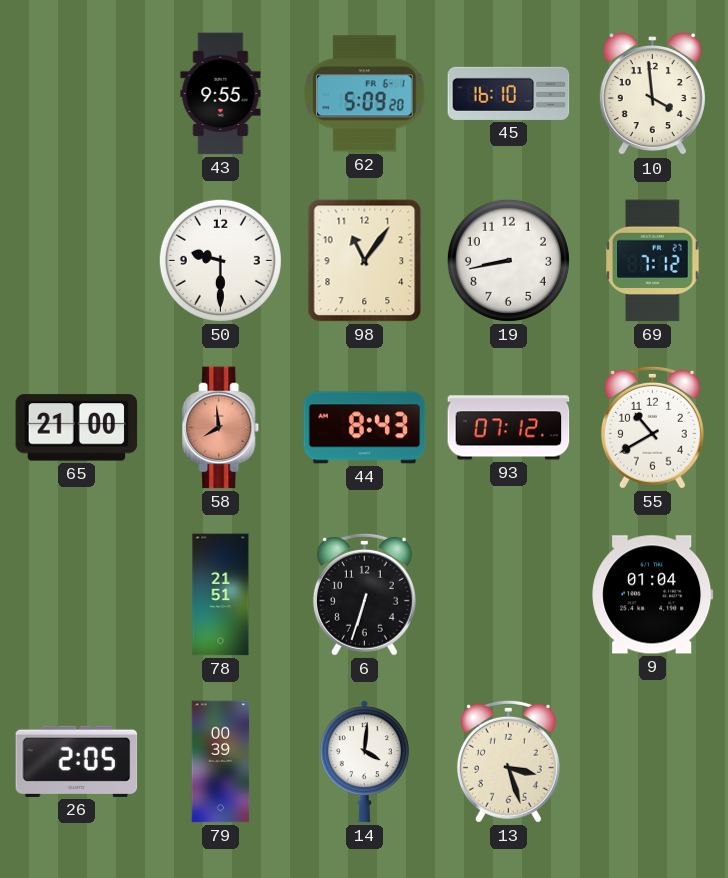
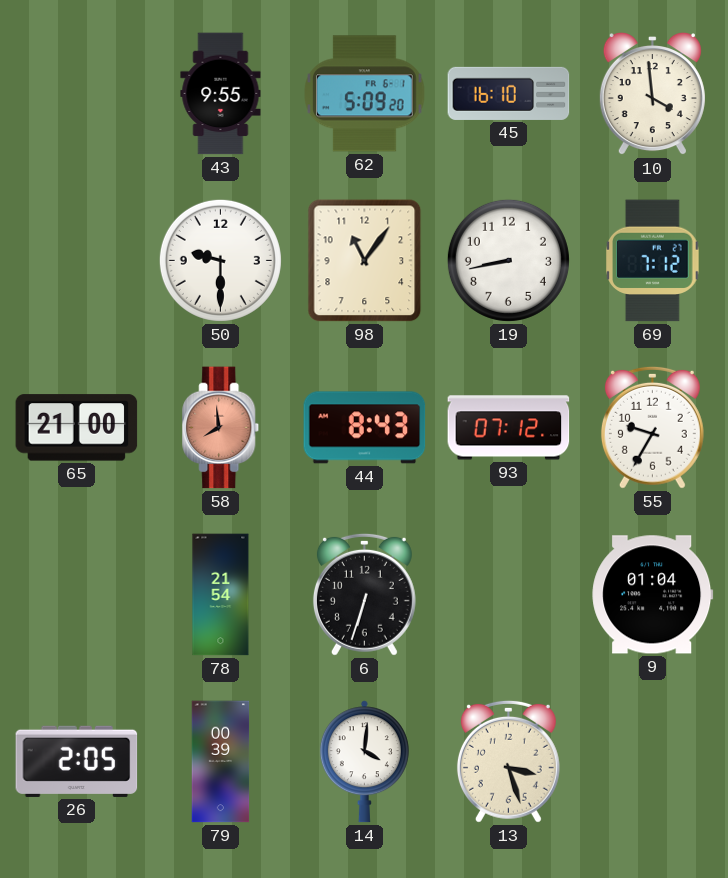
55: 10:40 -> 9:35
78: 21:51 -> 21:54
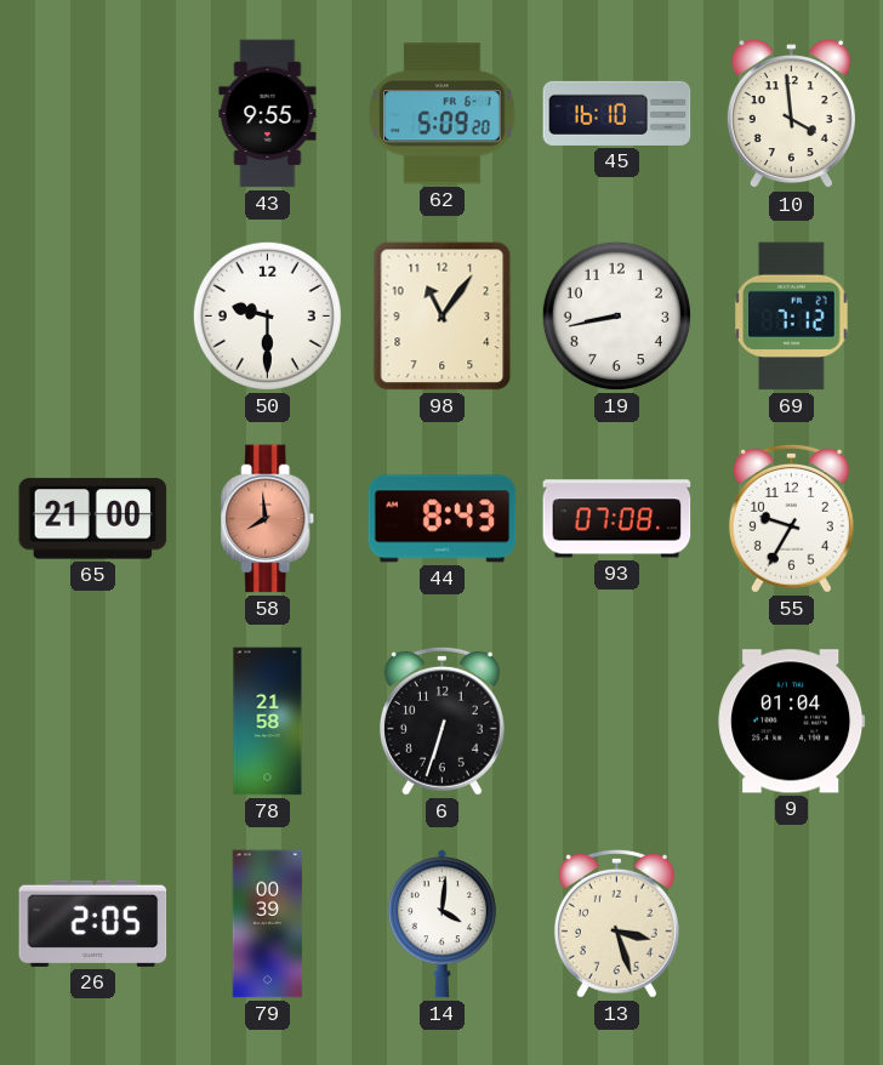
93: 07:12 -> 07:08
78: 21:54 -> 21:58
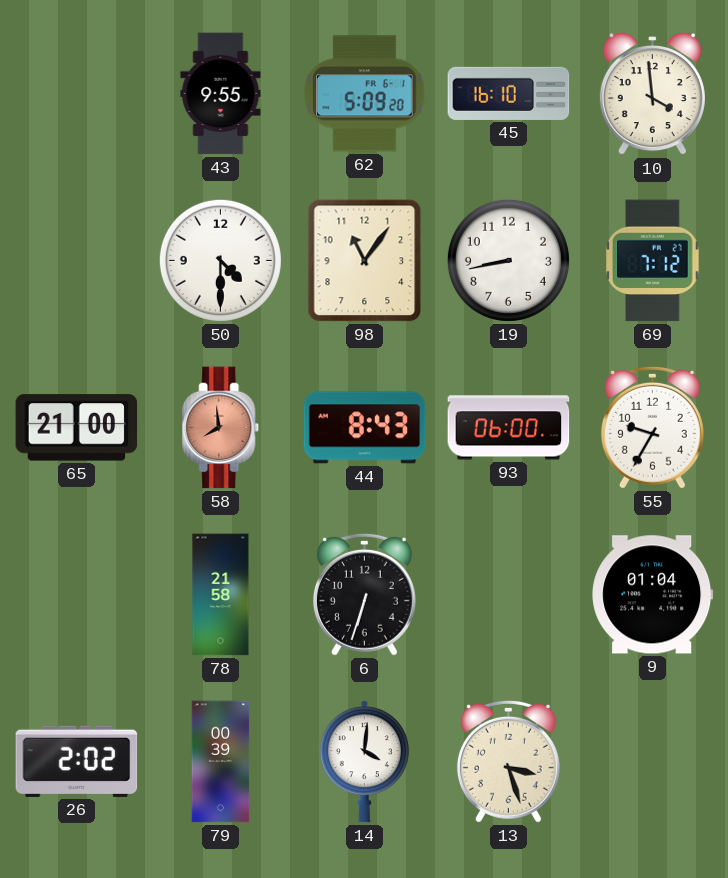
50: 9:30 -> 4:30
93: 07:08 -> 06:00
26: 2:05 -> 2:02
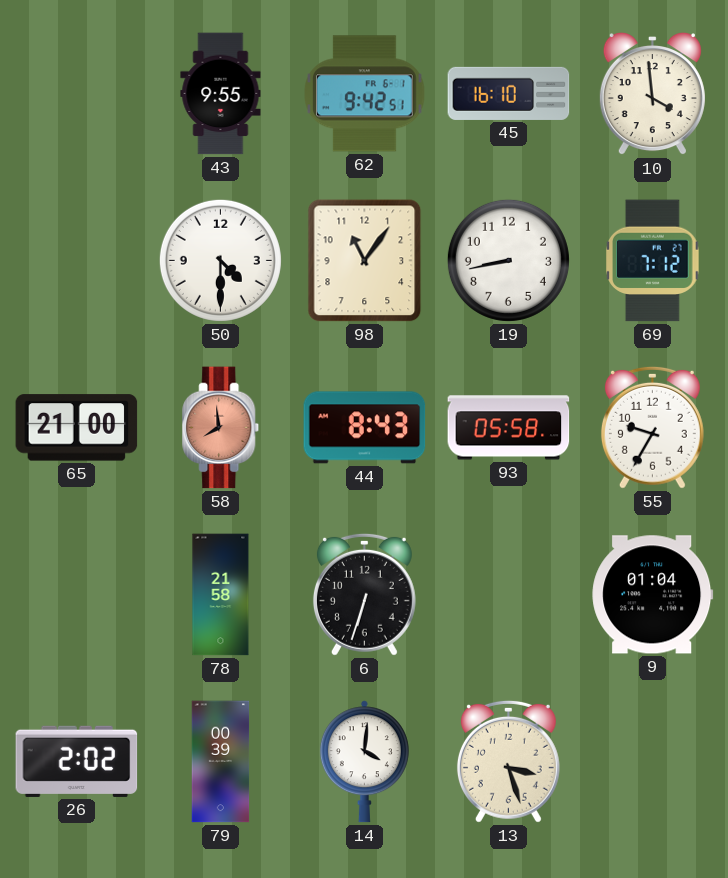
62: 5:09 -> 9:42
93: 06:00 -> 05:58
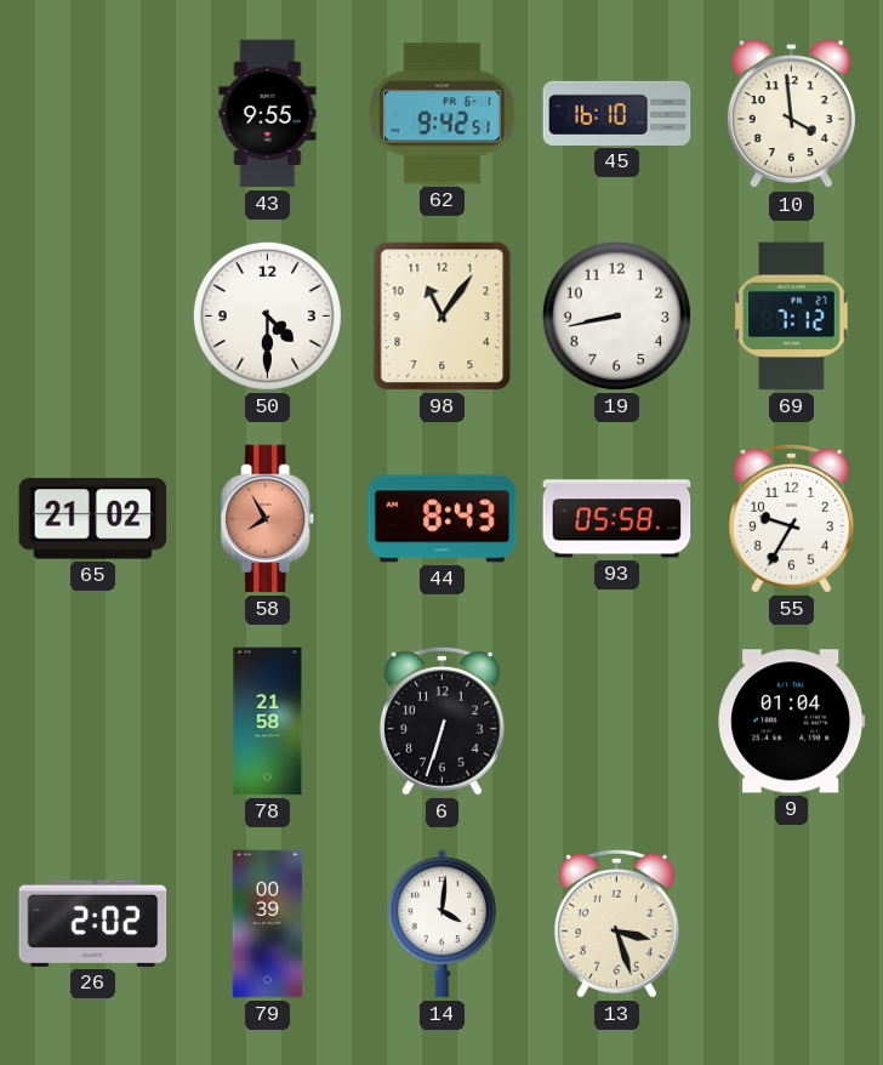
65: 21:00 -> 21:02
58: 7:59 -> 7:55
